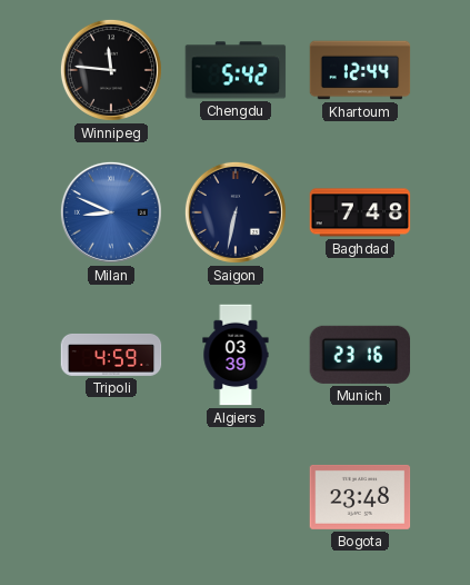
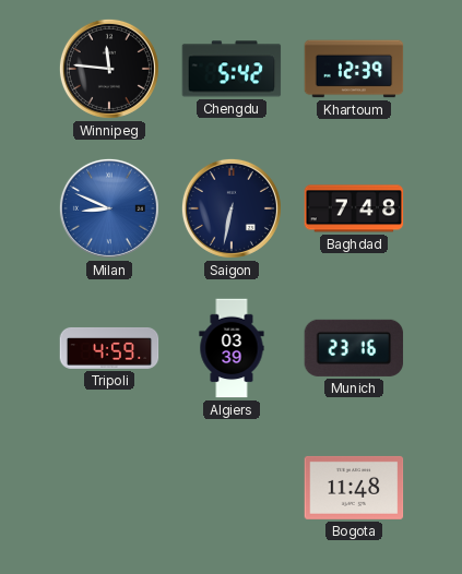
Khartoum: 12:44 -> 12:39
Bogota: 23:48 -> 11:48
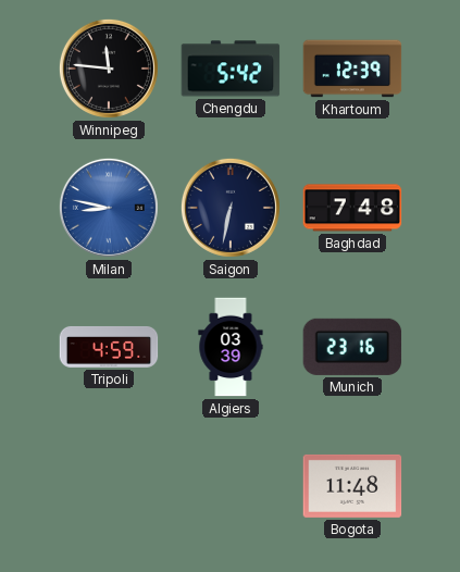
Milan: 8:49 -> 8:47
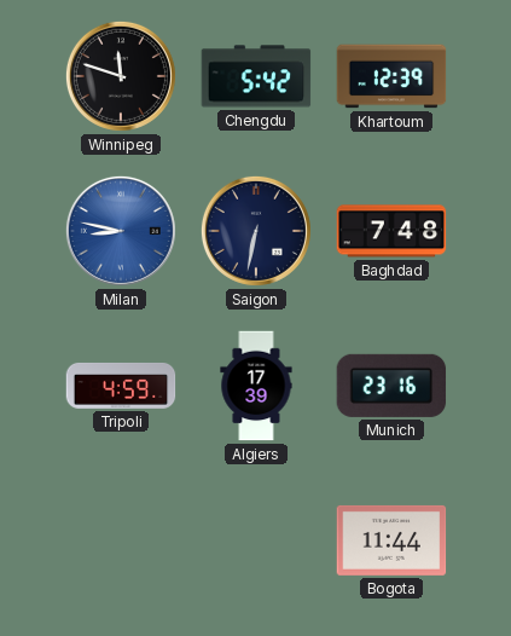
Winnipeg: 11:46 -> 11:48
Algiers: 03:39 -> 17:39
Bogota: 11:48 -> 11:44
